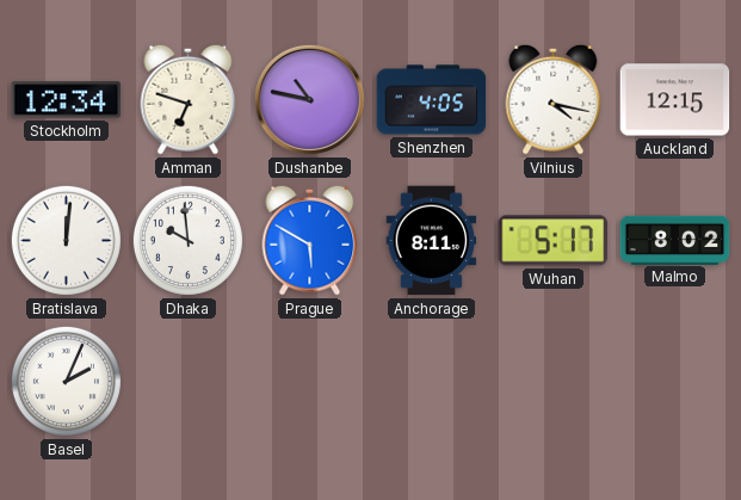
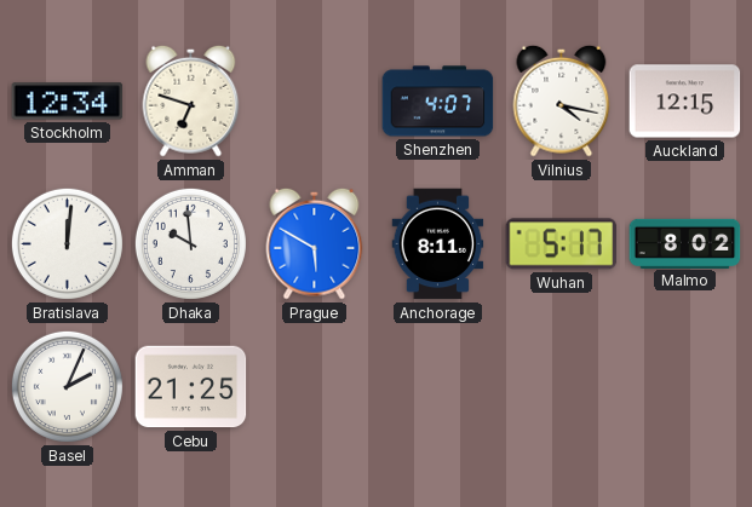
Dushanbe: 10:47 -> none
Shenzhen: 4:05 -> 4:07
Cebu: none -> 21:25
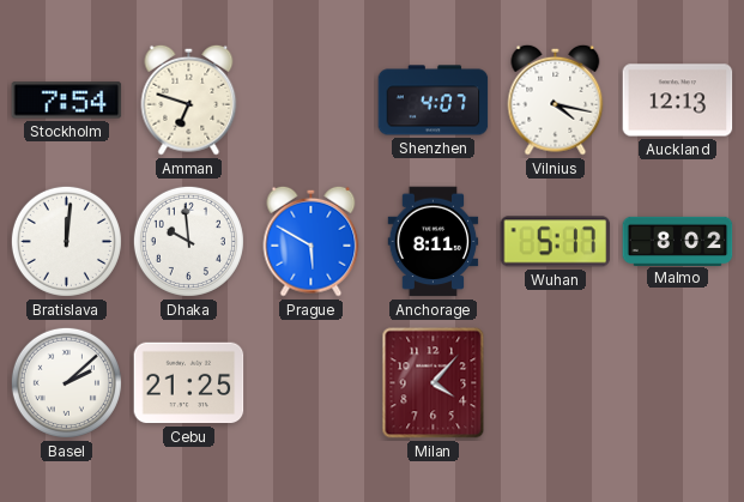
Stockholm: 12:34 -> 7:54
Auckland: 12:15 -> 12:13
Basel: 2:04 -> 2:08
Milan: none -> 4:07
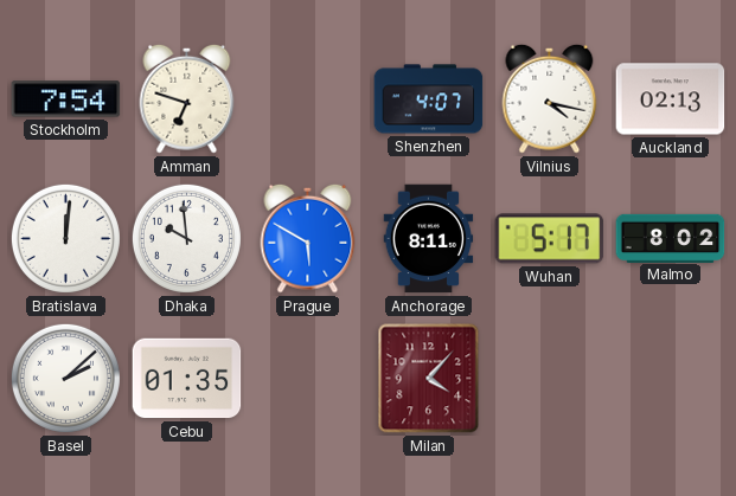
Auckland: 12:13 -> 02:13
Cebu: 21:25 -> 01:35
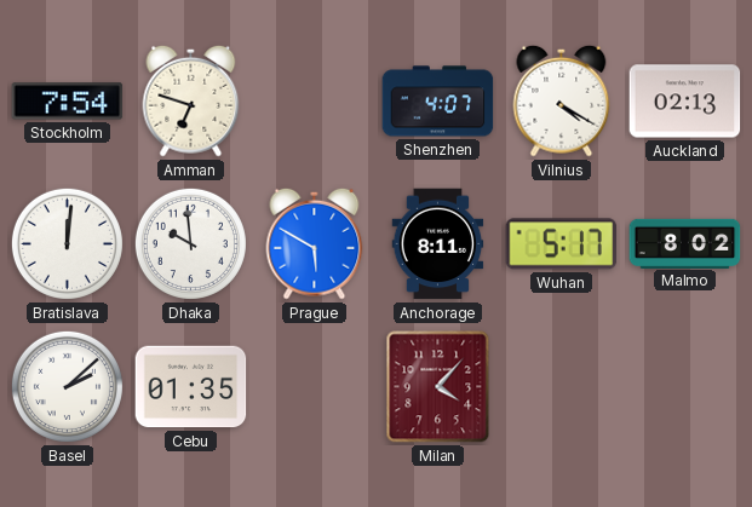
Vilnius: 4:17 -> 4:20
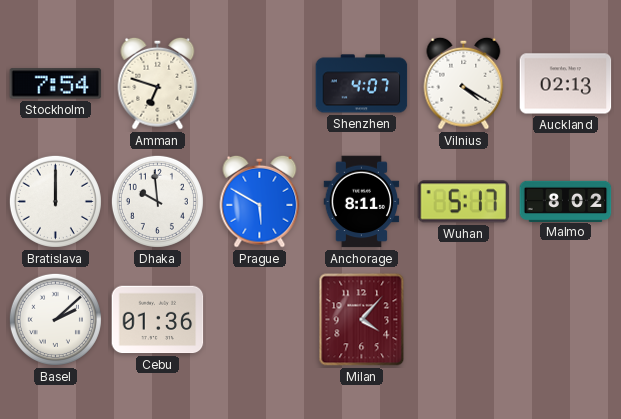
Bratislava: 12:01 -> 12:00
Cebu: 01:35 -> 01:36
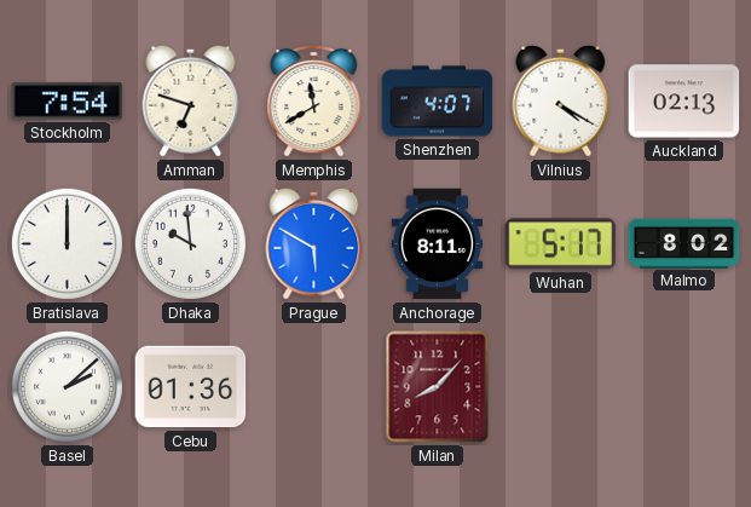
Memphis: none -> 11:40
Milan: 4:07 -> 8:07
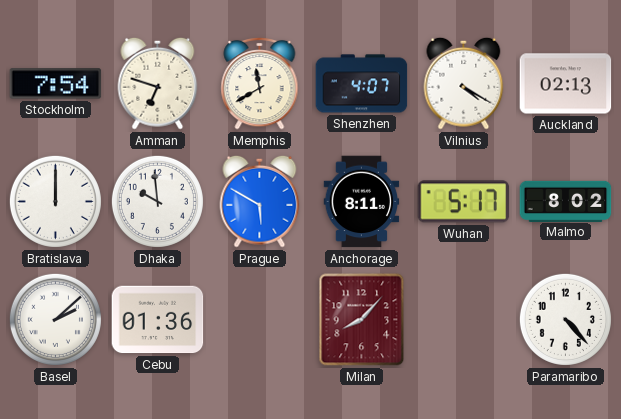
Paramaribo: none -> 4:23
